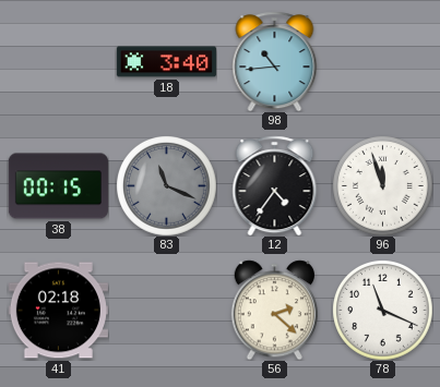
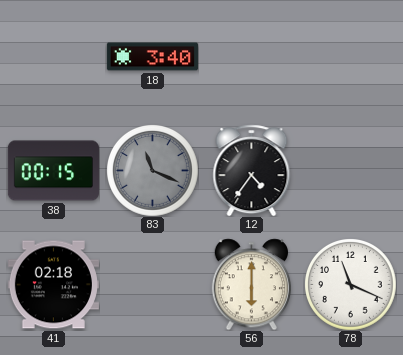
98: 10:44 -> none
96: 11:57 -> none
56: 2:22 -> 6:00
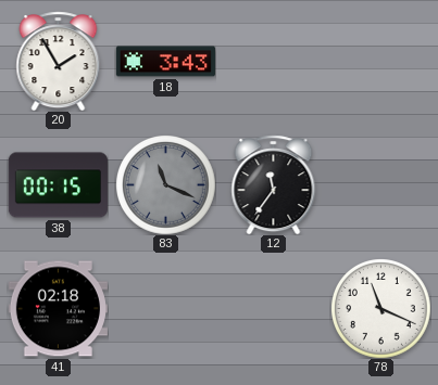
20: none -> 1:55
18: 3:40 -> 3:43
12: 4:36 -> 11:36
56: 6:00 -> none
